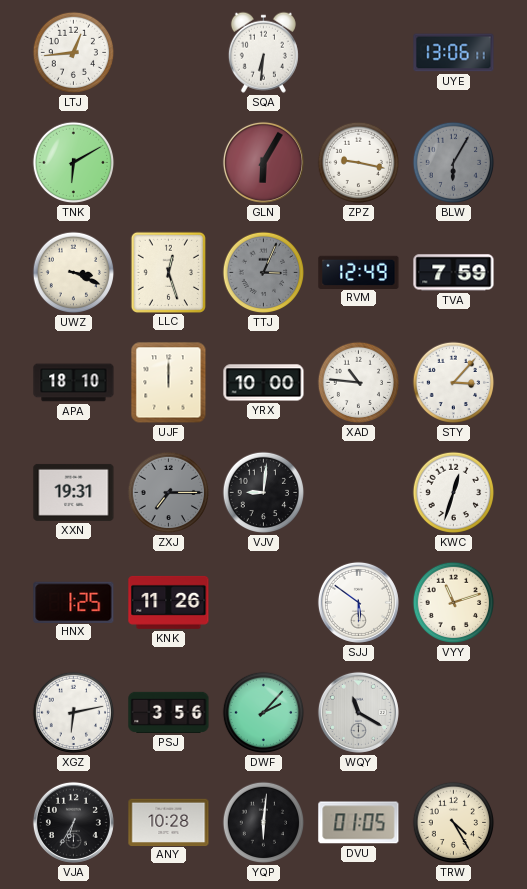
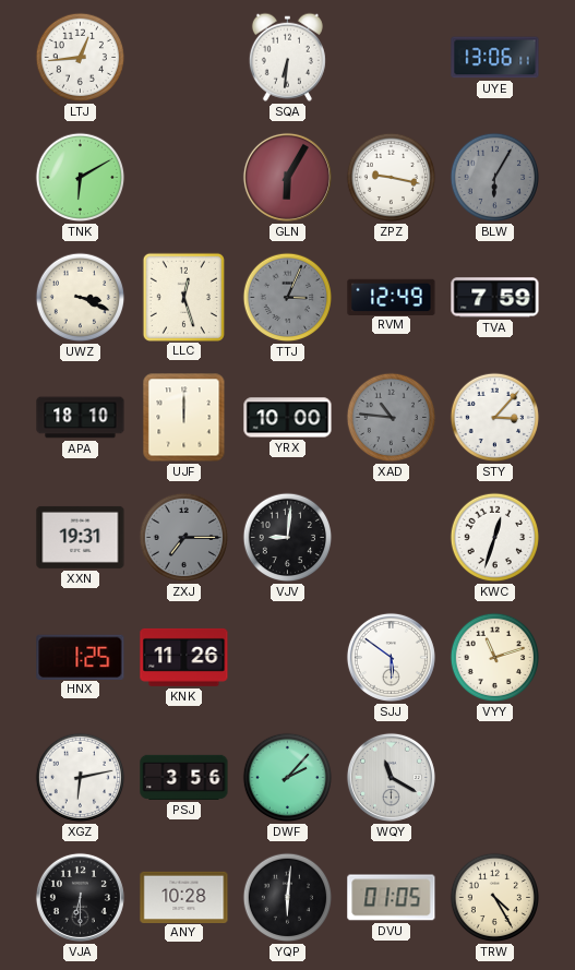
XAD dial: white -> grey
VJA: 6:35 -> 6:30
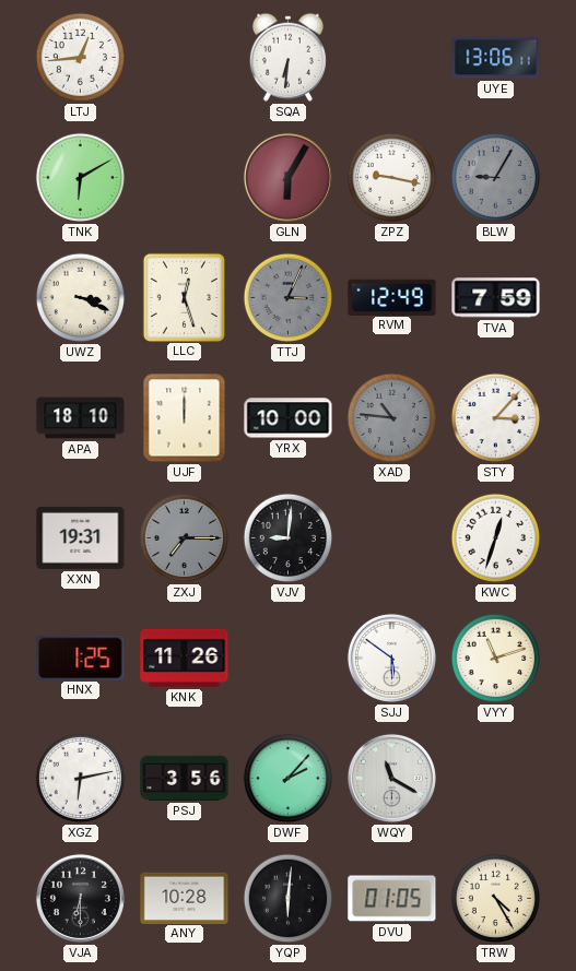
BLW: 6:05 -> 9:05
